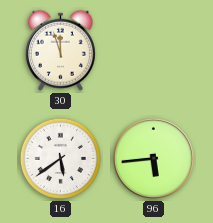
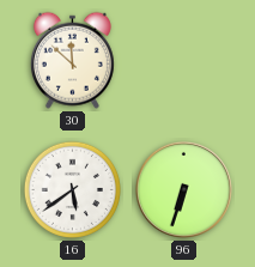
30: 11:57 -> 11:52
96: 5:44 -> 6:33
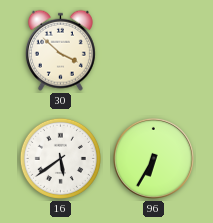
30: 11:52 -> 3:52
96: 6:33 -> 6:35
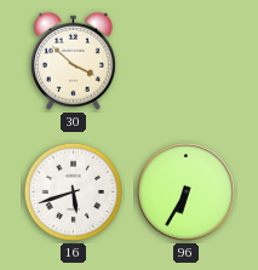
16: 5:39 -> 5:42
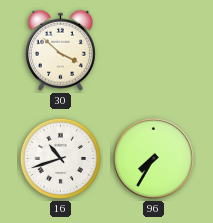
16: 5:42 -> 10:42
96: 6:35 -> 7:35
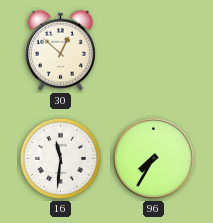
30: 3:52 -> 12:52
16: 10:42 -> 11:31
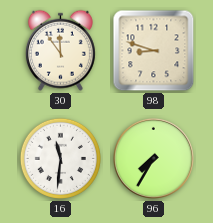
30: 12:52 -> 11:54
98: none -> 8:48
